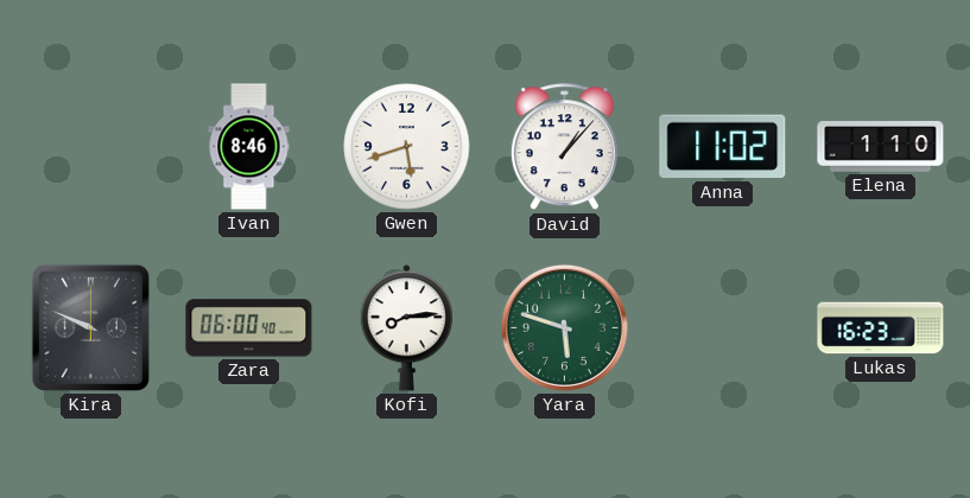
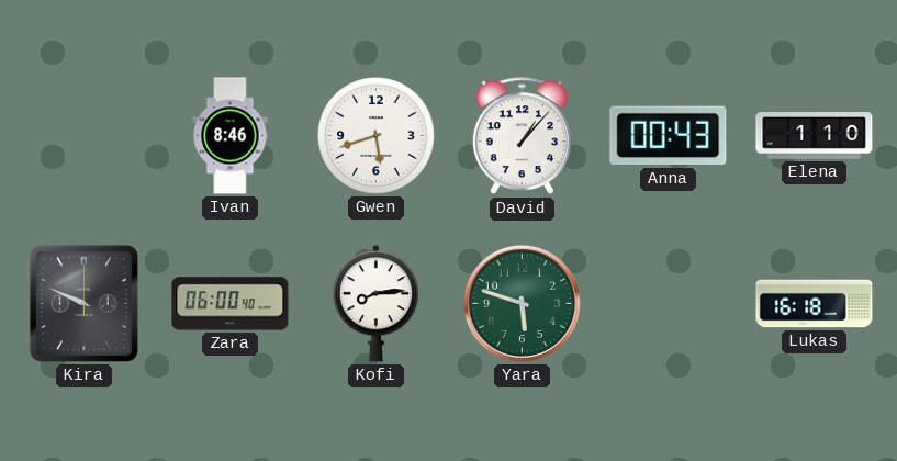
Anna: 11:02 -> 00:43
Lukas: 16:23 -> 16:18
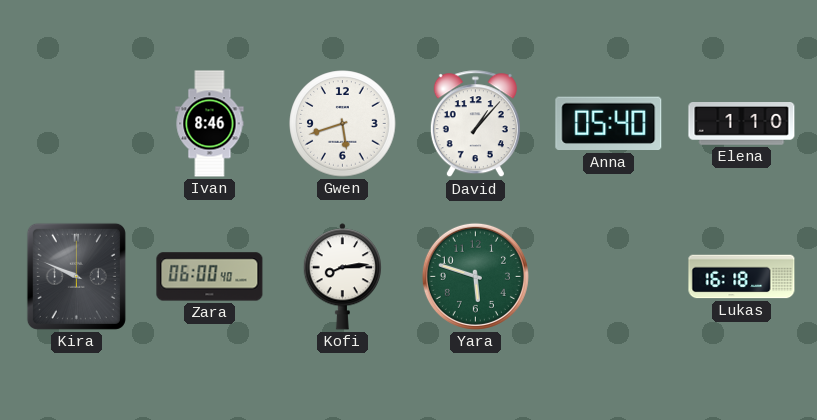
Anna: 00:43 -> 05:40
